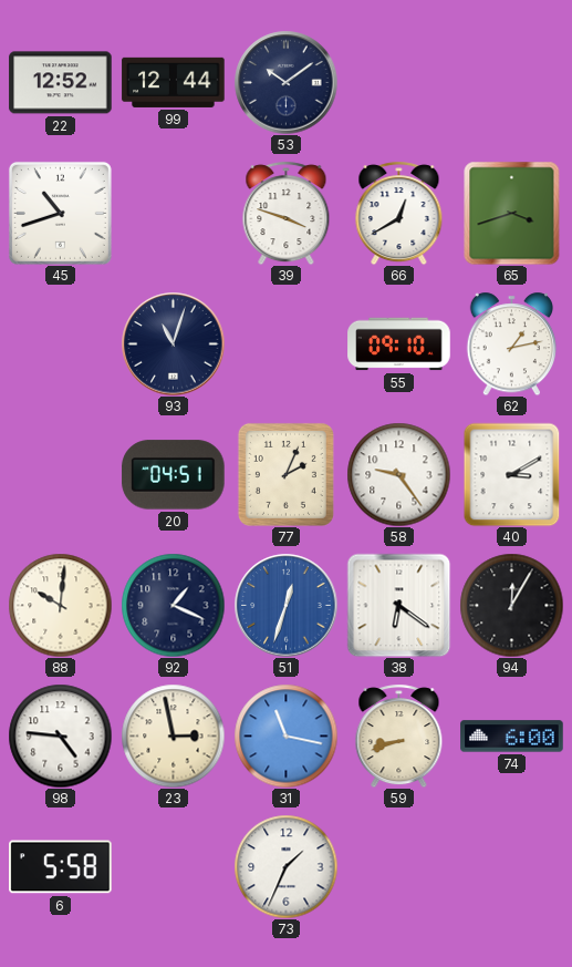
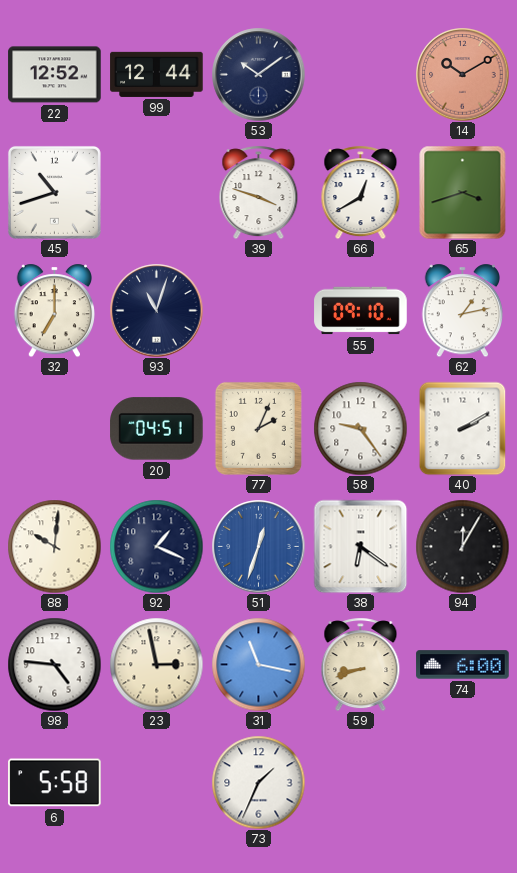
14: none -> 10:10
32: none -> 7:00
40: 3:10 -> 2:10
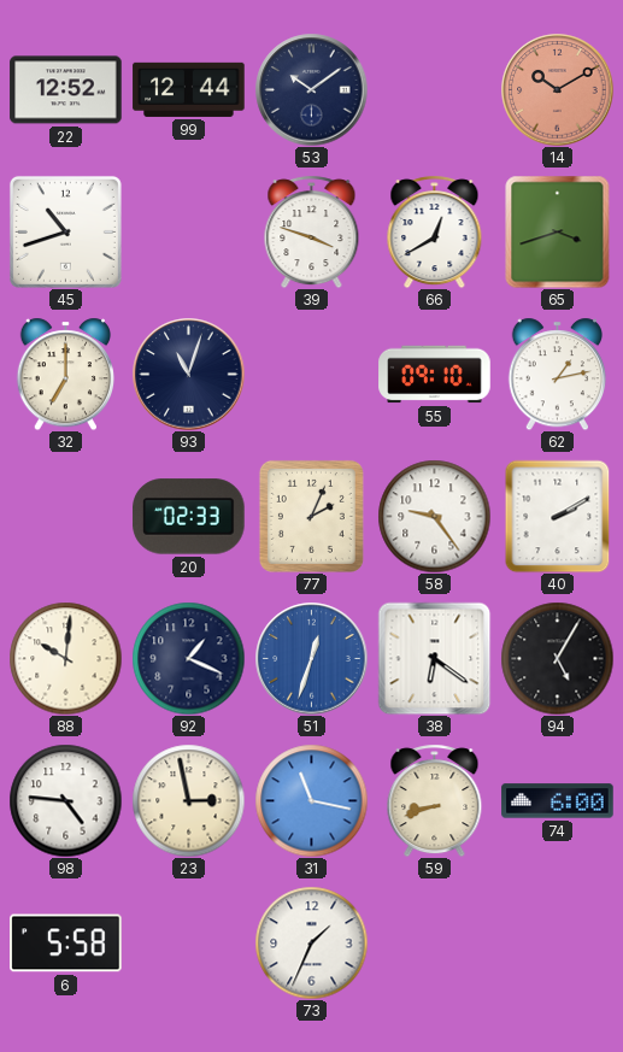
20: 04:51 -> 02:33
94: 12:05 -> 5:05
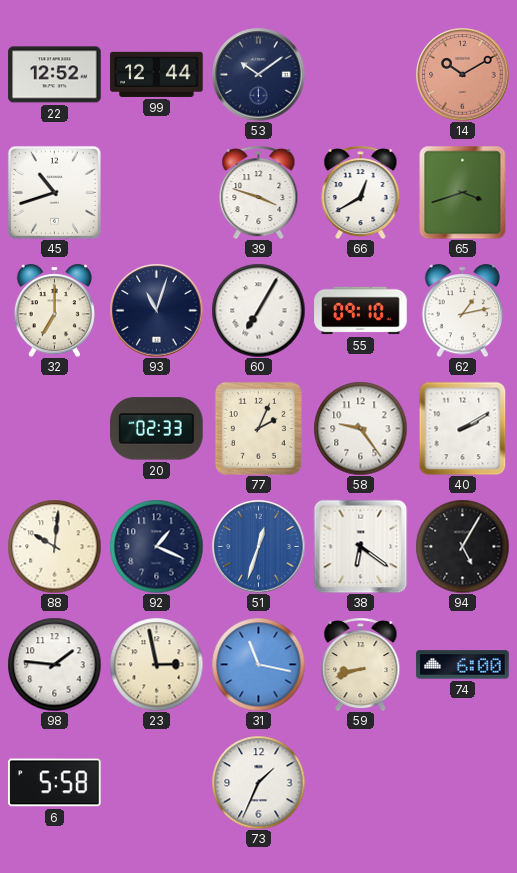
60: none -> 7:05
98: 4:46 -> 1:46
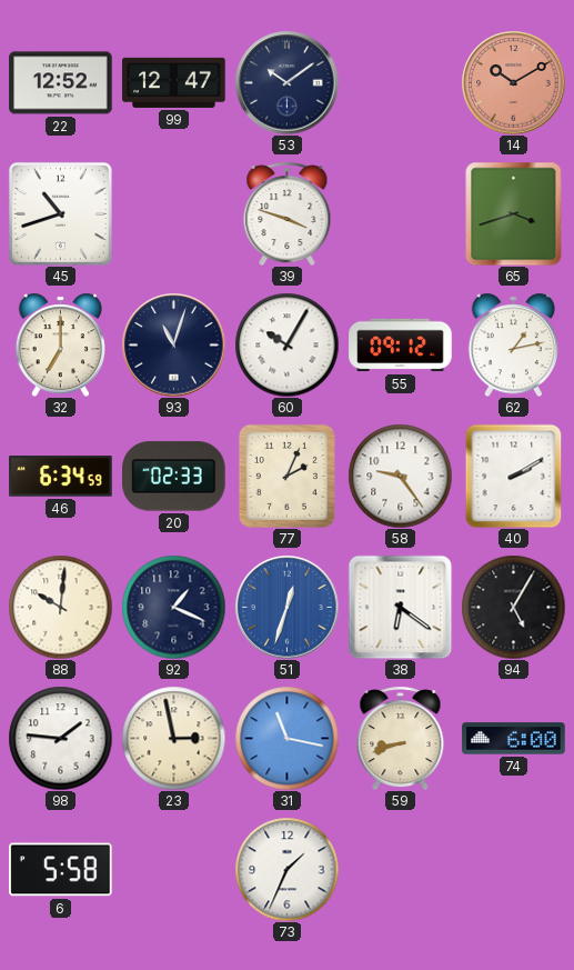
99: 12:44 -> 12:47
66: 12:40 -> none
60: 7:05 -> 10:05
55: 09:10 -> 09:12
46: none -> 6:34
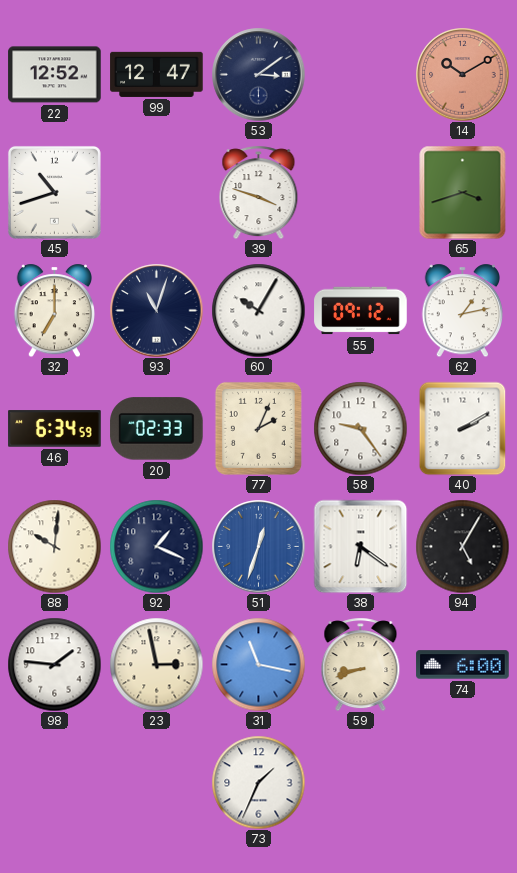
53: 10:09 -> 3:09
6: 5:58 -> none
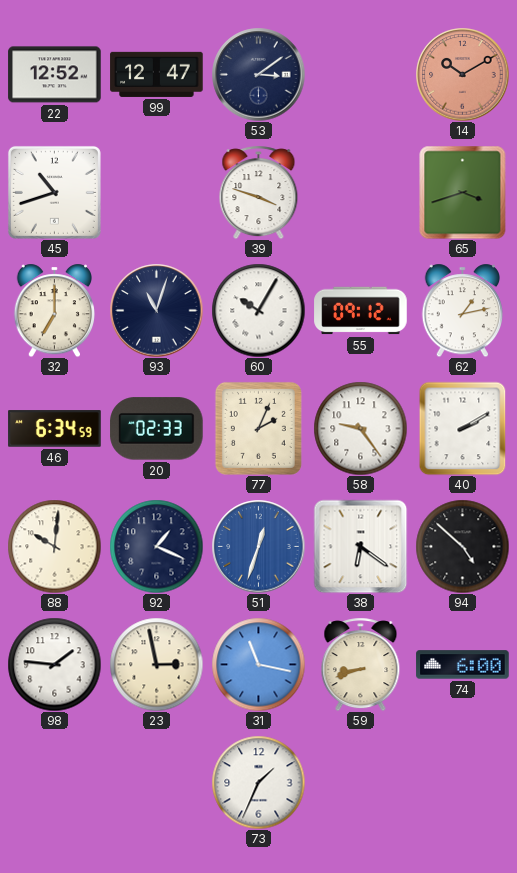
94: 5:05 -> 4:52
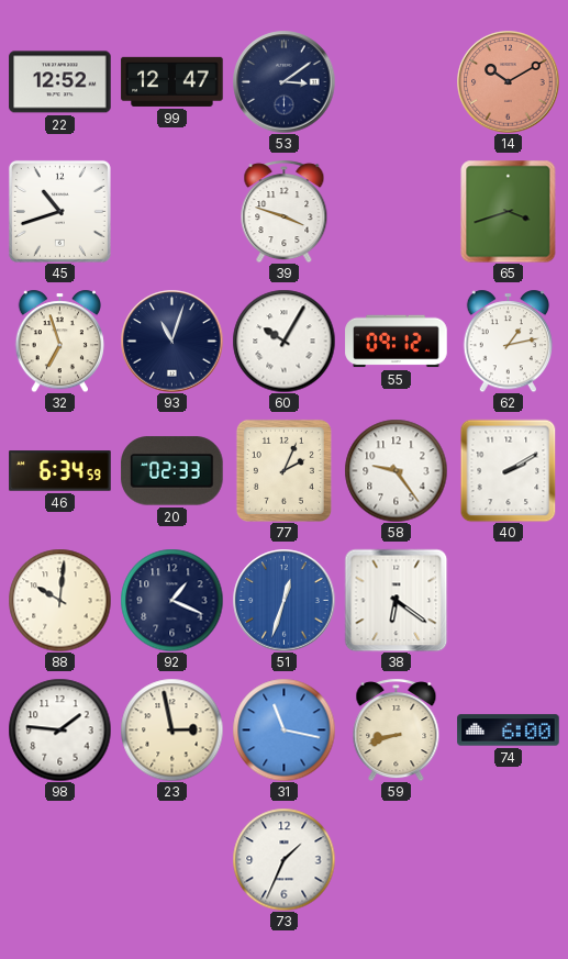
32: 7:00 -> 6:57
94: 4:52 -> none
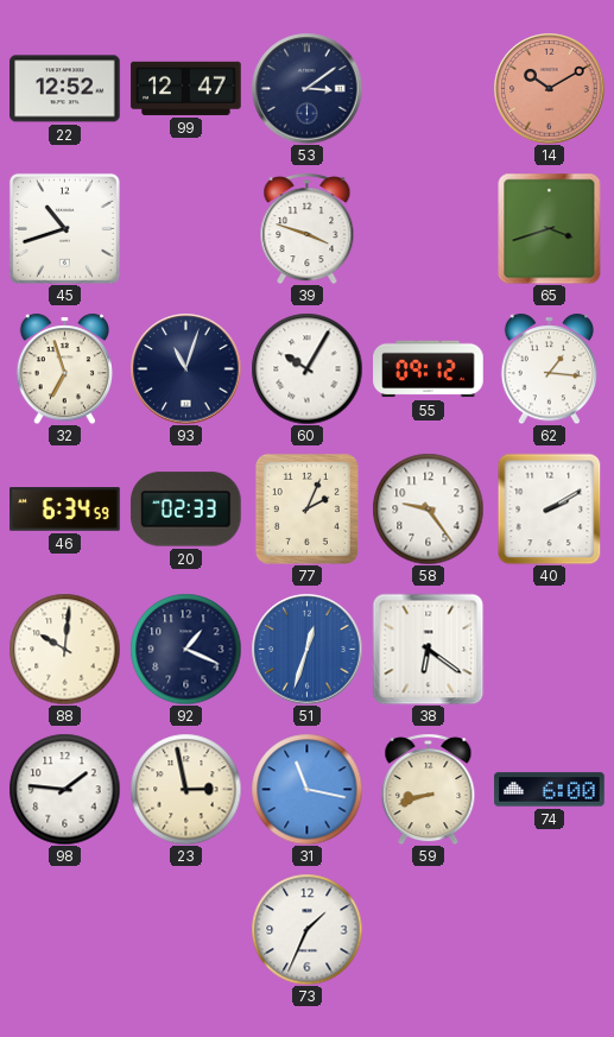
62: 1:13 -> 1:16
